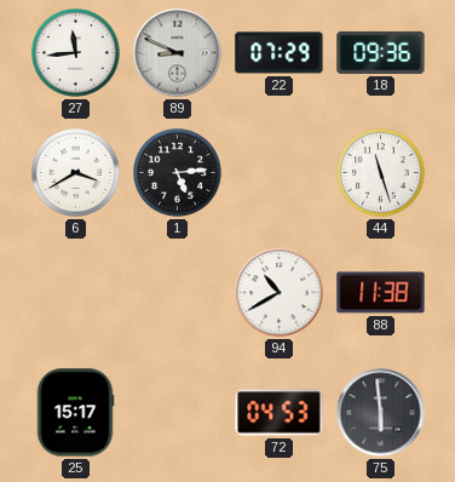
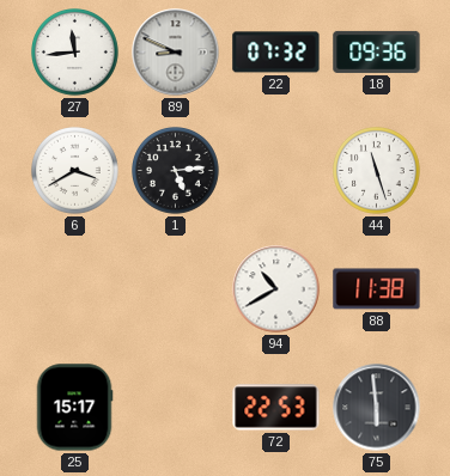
22: 07:29 -> 07:32
72: 04:53 -> 22:53
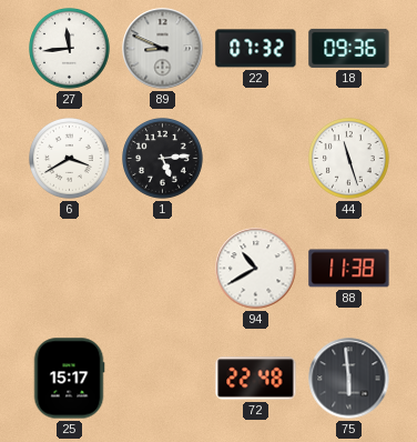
72: 22:53 -> 22:48
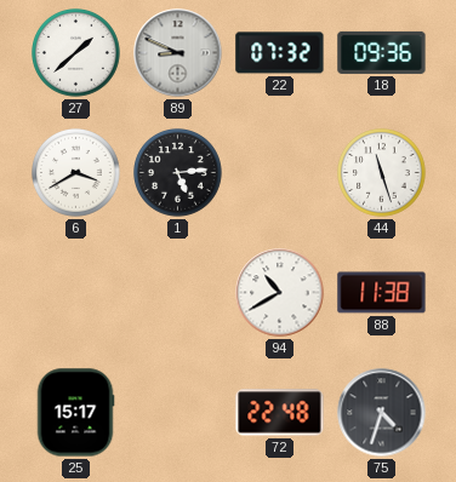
27: 11:44 -> 1:38
75: 5:59 -> 4:33
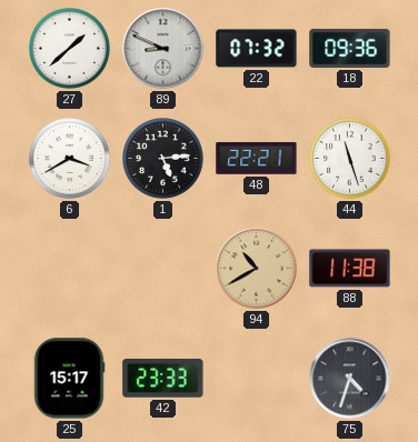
48: none -> 22:21
94 dial: white -> champagne
42: none -> 23:33
72: 22:48 -> none
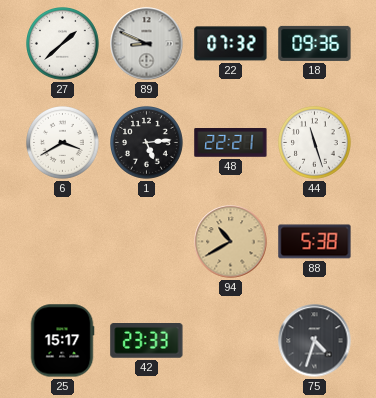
88: 11:38 -> 5:38
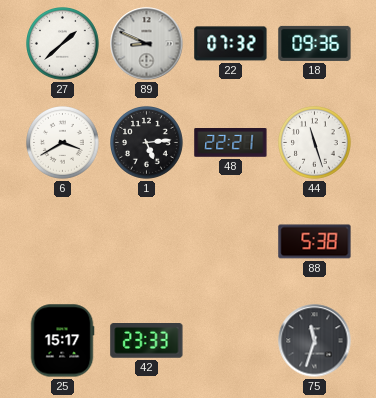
94: 10:40 -> none
75: 4:33 -> 11:33
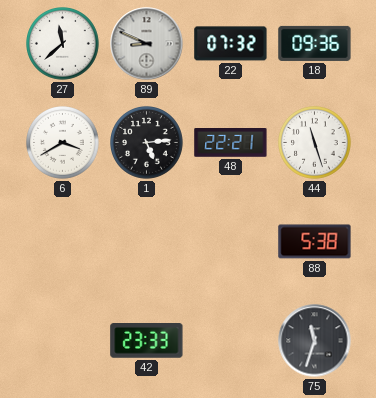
27: 1:38 -> 11:38
25: 15:17 -> none
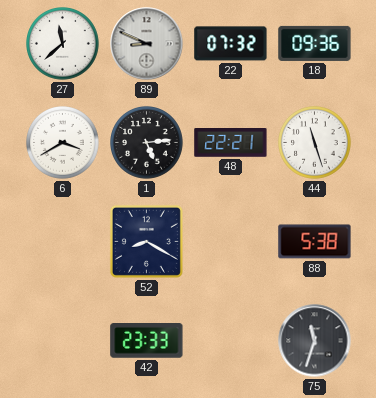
52: none -> 8:20
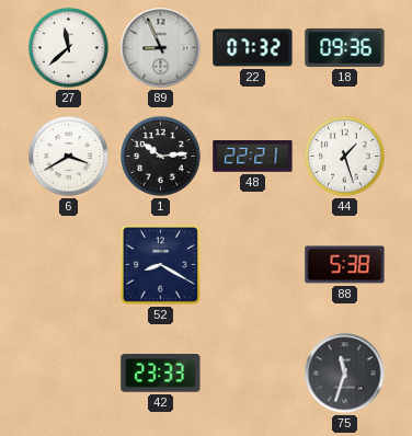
89: 8:49 -> 8:56
1: 5:14 -> 10:14
44: 11:27 -> 1:27
